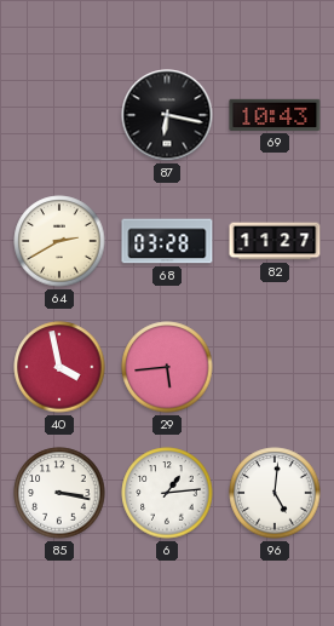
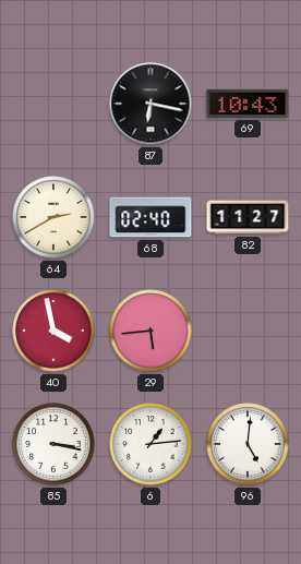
68: 03:28 -> 02:40
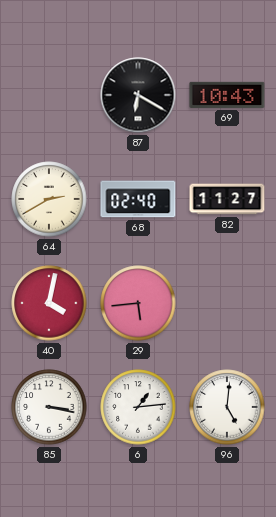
87: 6:17 -> 6:20
40: 3:58 -> 4:02
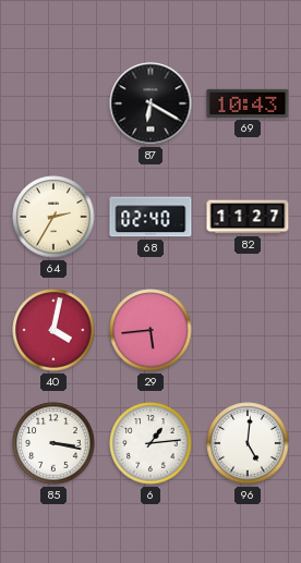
64: 2:40 -> 2:35
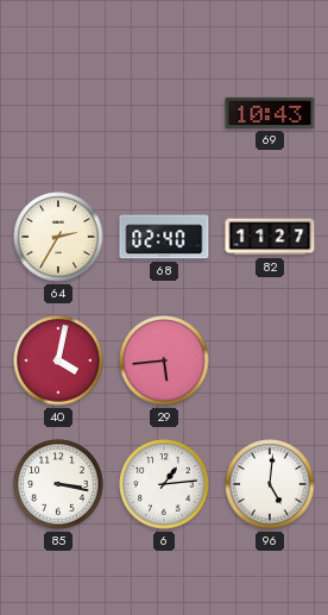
87: 6:20 -> none
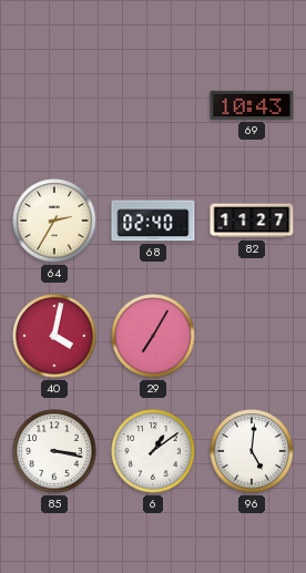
29: 5:44 -> 7:05
6: 1:14 -> 1:09
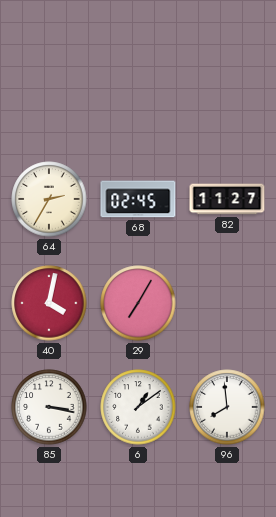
69: 10:43 -> none
68: 02:40 -> 02:45
96: 5:01 -> 7:59
